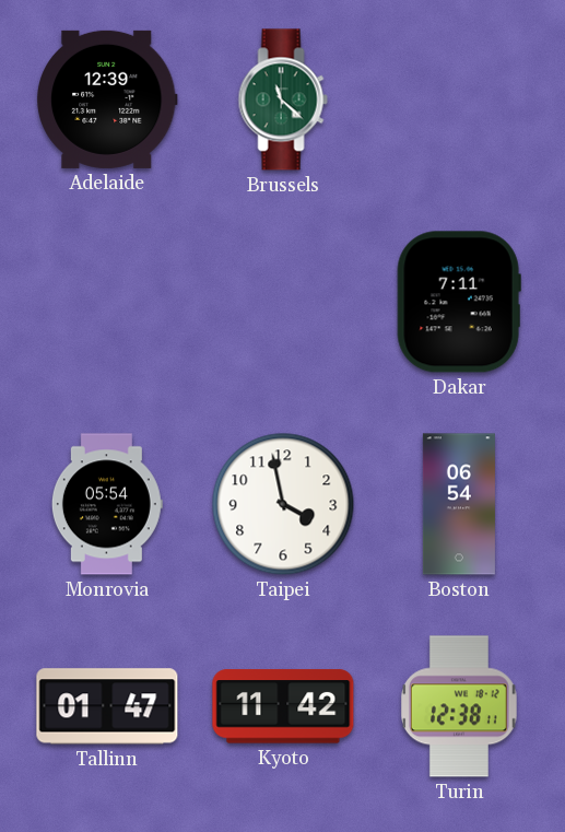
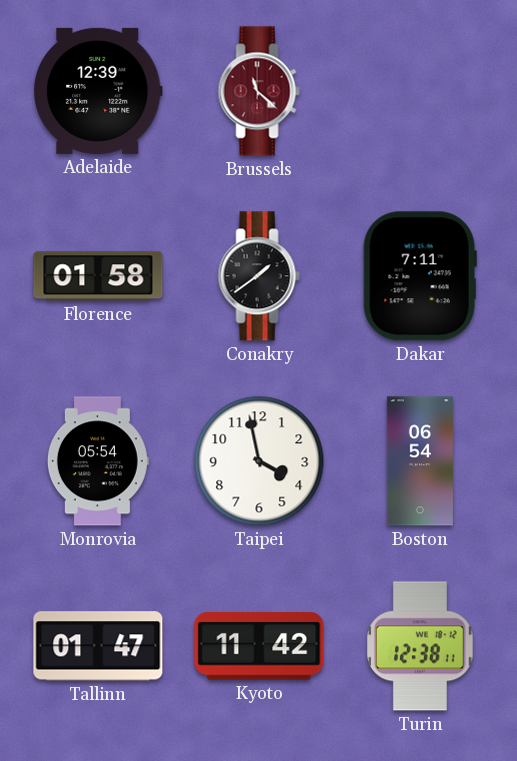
Brussels dial: green -> burgundy
Florence: none -> 01:58
Conakry: none -> 1:39
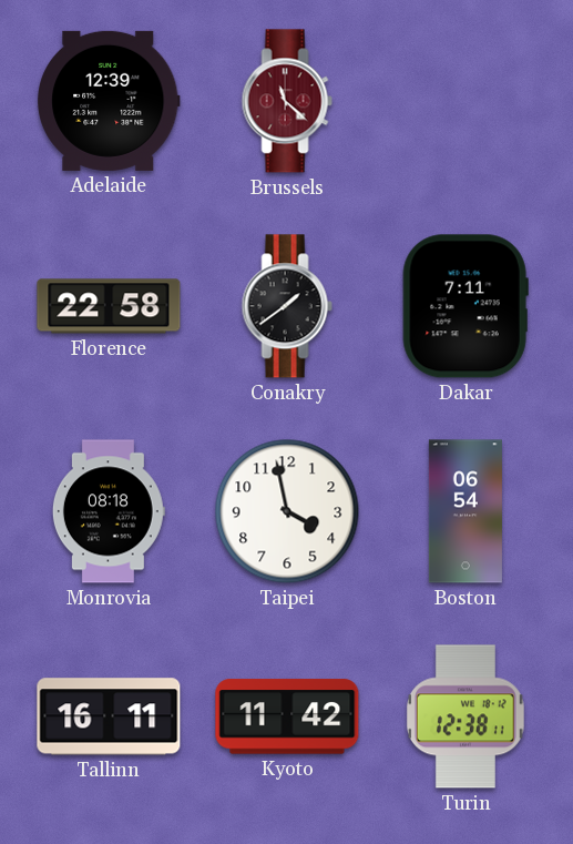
Florence: 01:58 -> 22:58
Monrovia: 05:54 -> 08:18
Tallinn: 01:47 -> 16:11
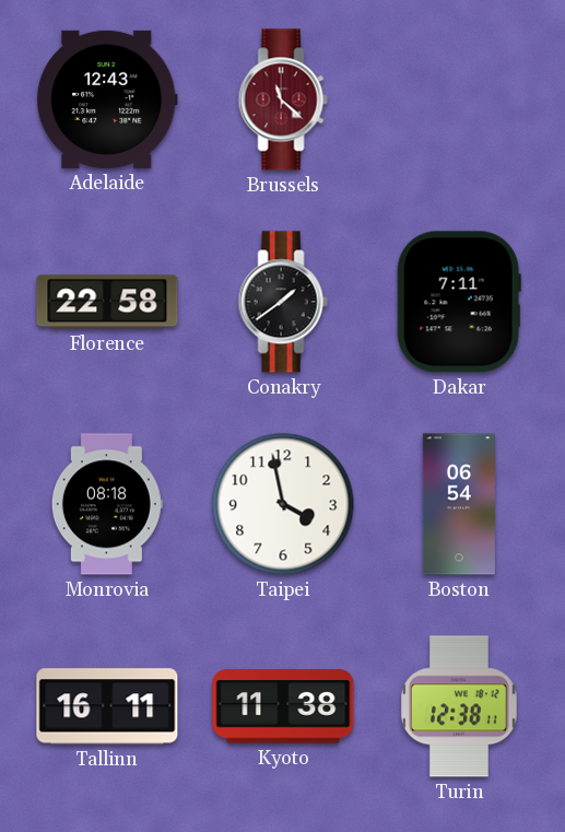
Adelaide: 12:39 -> 12:43
Kyoto: 11:42 -> 11:38
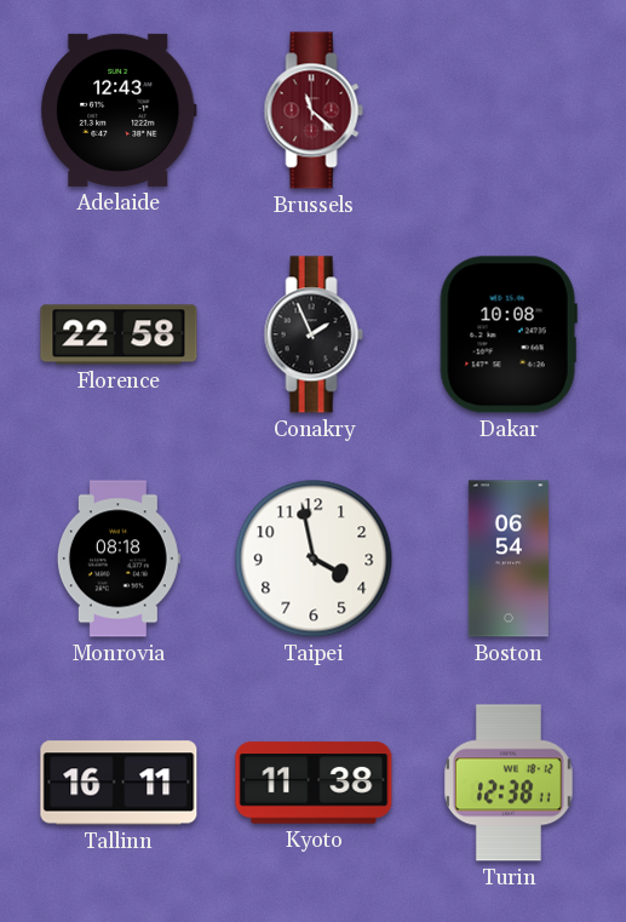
Conakry: 1:39 -> 1:56
Dakar: 7:11 -> 10:08
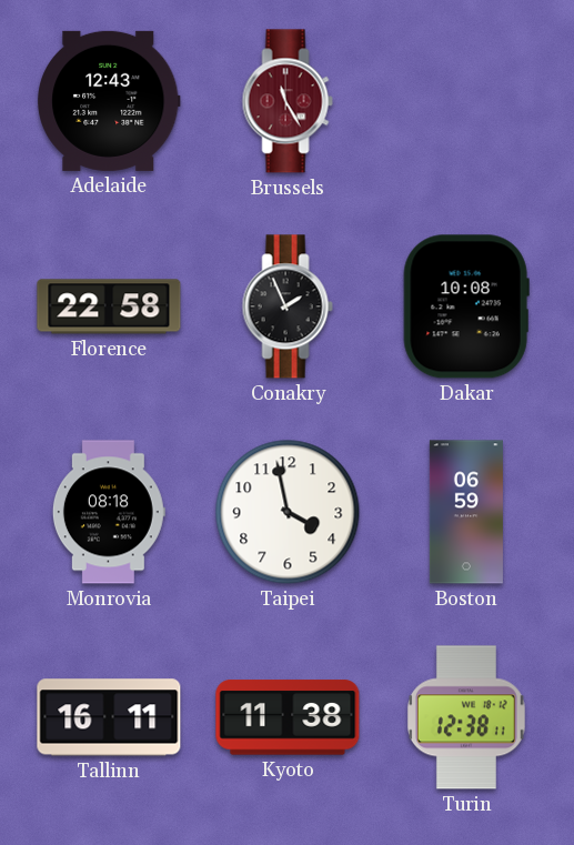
Brussels: 11:22 -> 11:25
Boston: 06:54 -> 06:59
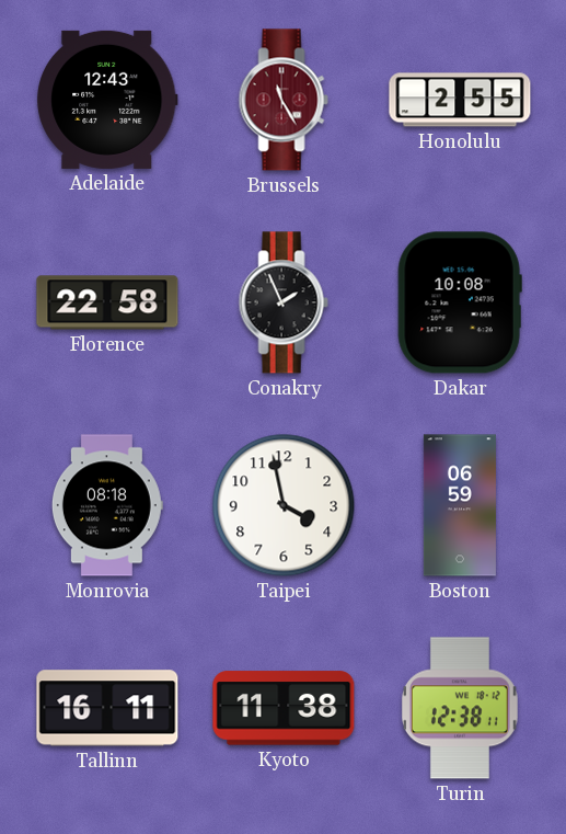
Honolulu: none -> 2:55
